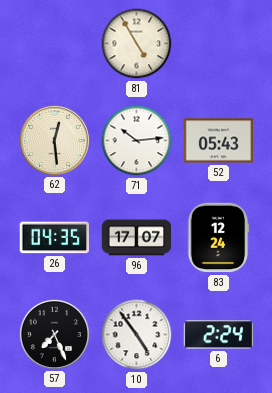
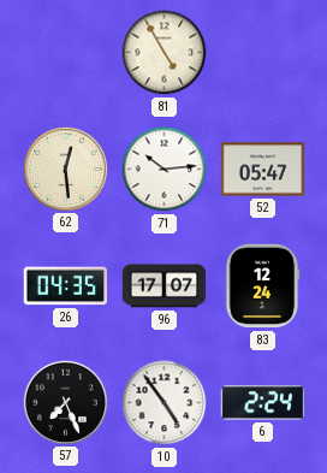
52: 05:43 -> 05:47
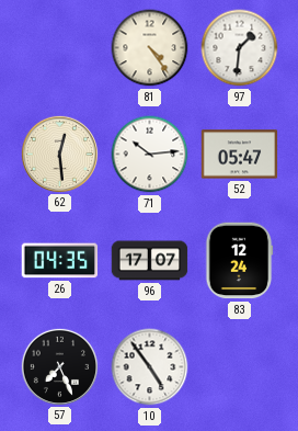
81: 4:55 -> 4:24
97: none -> 1:31
6: 2:24 -> none
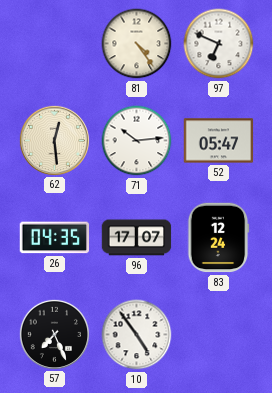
97: 1:31 -> 6:49
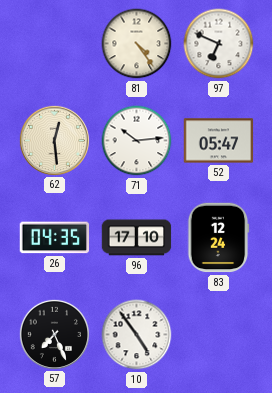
96: 17:07 -> 17:10
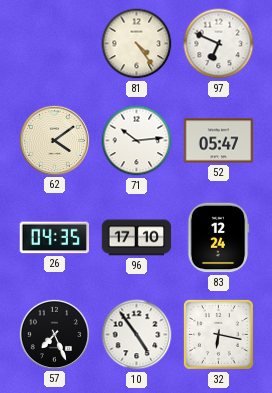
62: 12:29 -> 4:09
32: none -> 6:17
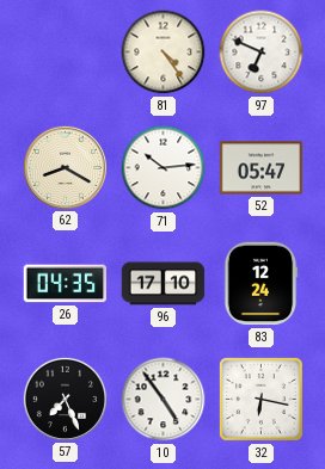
62: 4:09 -> 8:20
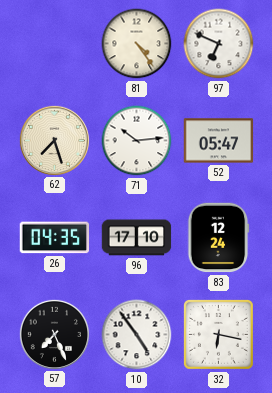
62: 8:20 -> 7:27
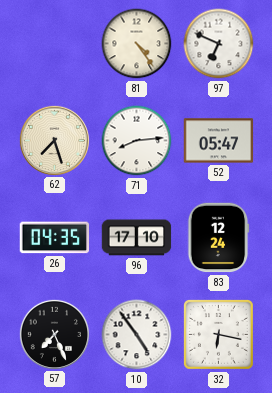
71: 10:14 -> 8:14
